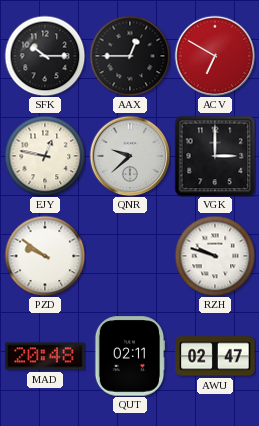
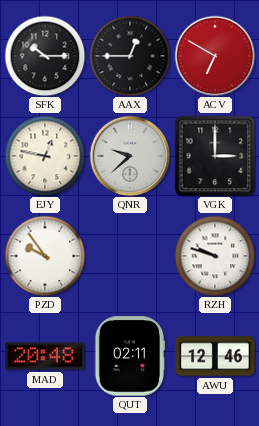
PZD: 9:51 -> 9:54
AWU: 02:47 -> 12:46
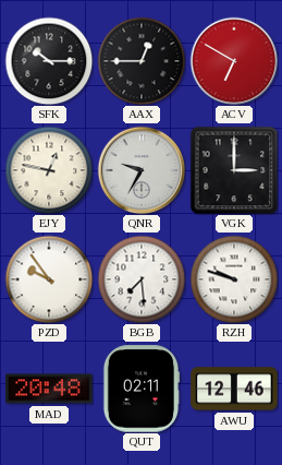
QNR: 9:38 -> 9:35
BGB: none -> 7:29
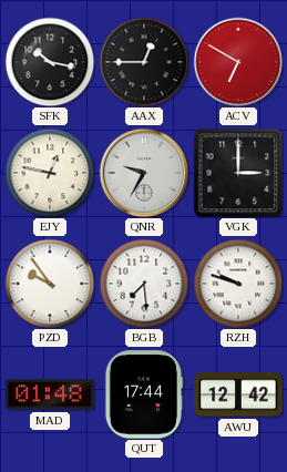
SFK: 10:15 -> 10:17
MAD: 20:48 -> 01:48
QUT: 02:11 -> 17:44
AWU: 12:46 -> 12:42
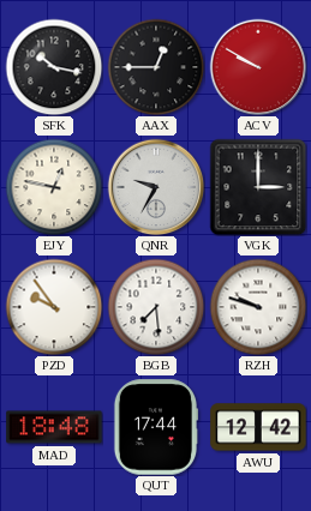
ACV: 6:50 -> 9:50
MAD: 01:48 -> 18:48
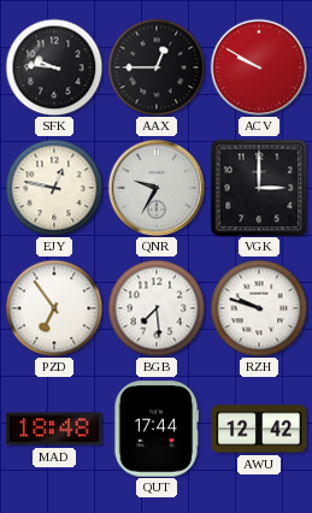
SFK: 10:17 -> 9:46
PZD: 9:54 -> 6:54
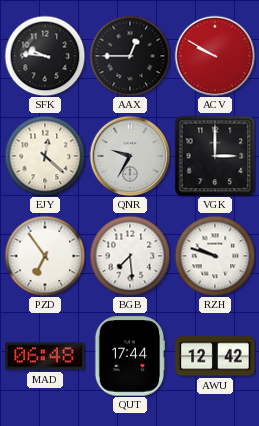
EJY: 12:47 -> 12:22
MAD: 18:48 -> 06:48
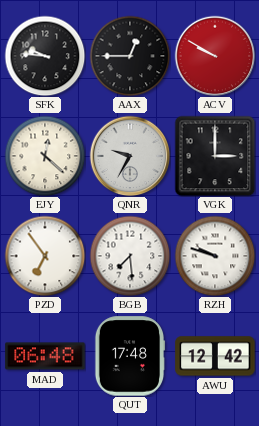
QUT: 17:44 -> 17:48
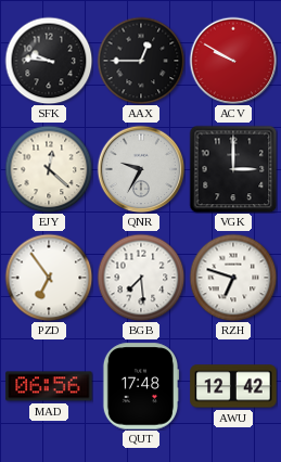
RZH: 9:48 -> 6:48
MAD: 06:48 -> 06:56
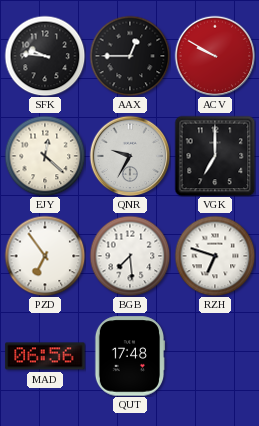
VGK: 3:00 -> 7:00
AWU: 12:42 -> none
